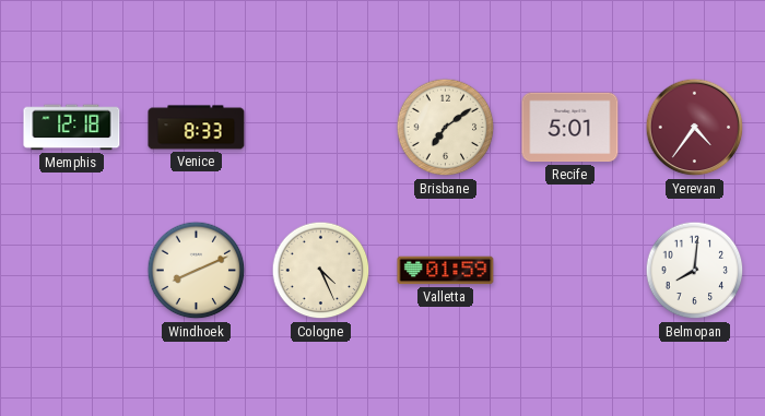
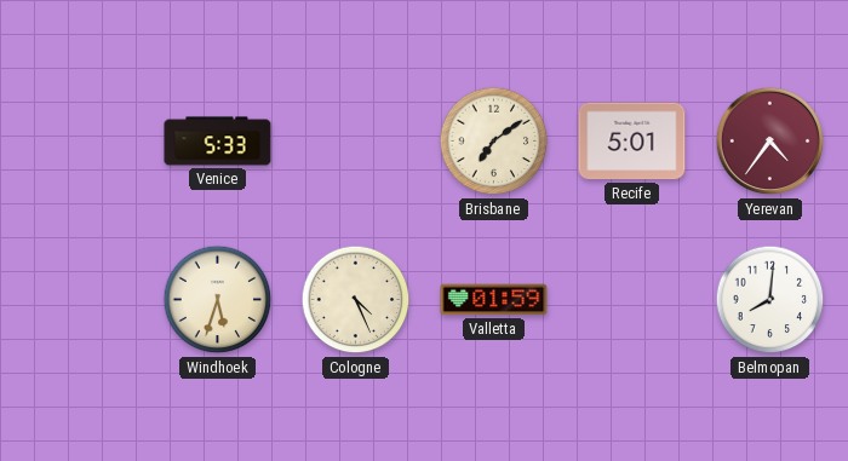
Memphis: 12:18 -> none
Venice: 8:33 -> 5:33
Windhoek: 8:11 -> 5:33
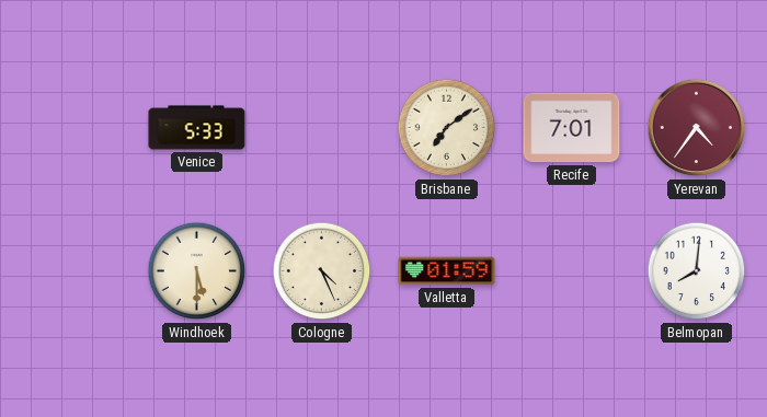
Recife: 5:01 -> 7:01
Windhoek: 5:33 -> 5:30
